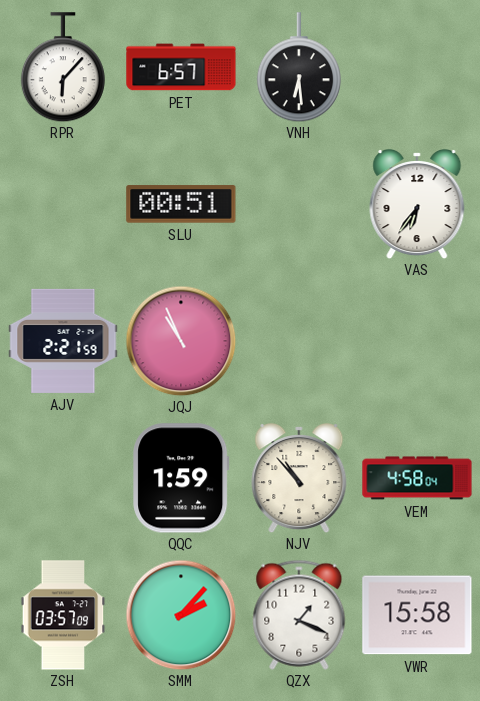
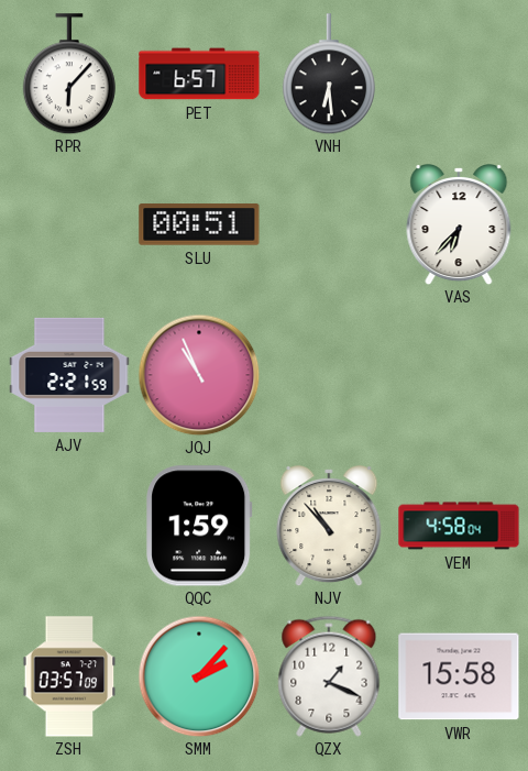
VAS: 6:36 -> 6:37
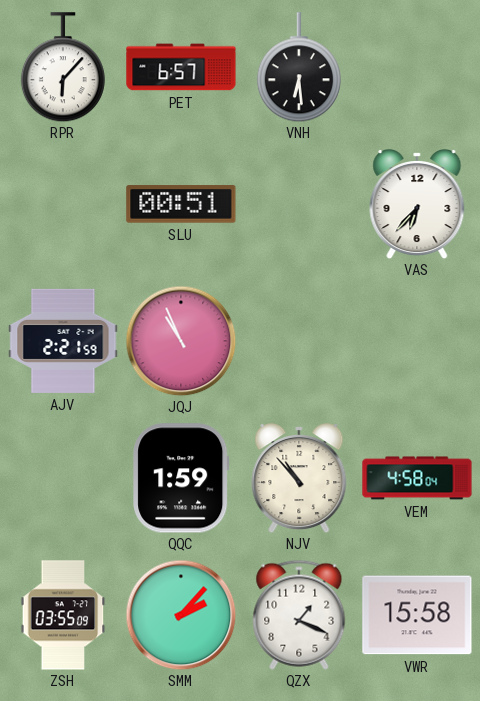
ZSH: 03:57 -> 03:55
